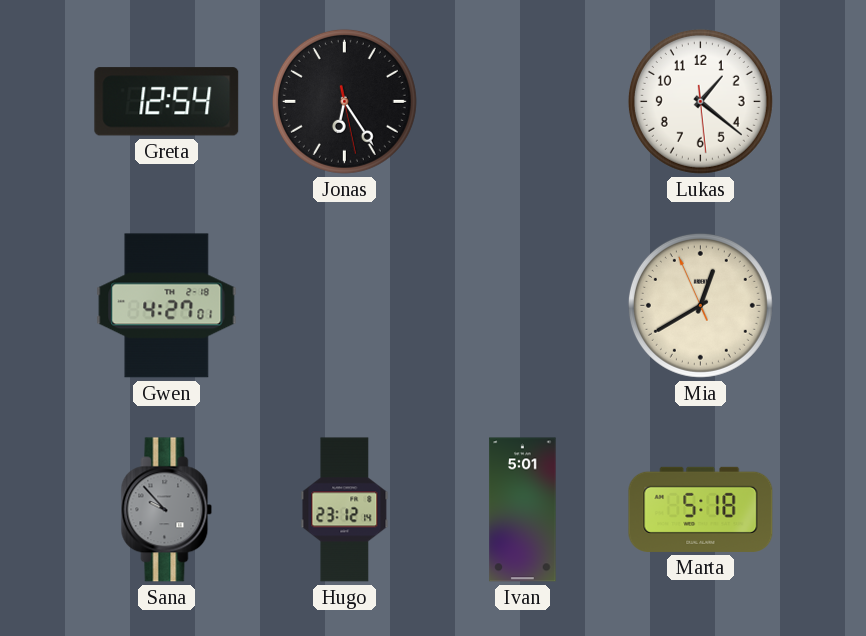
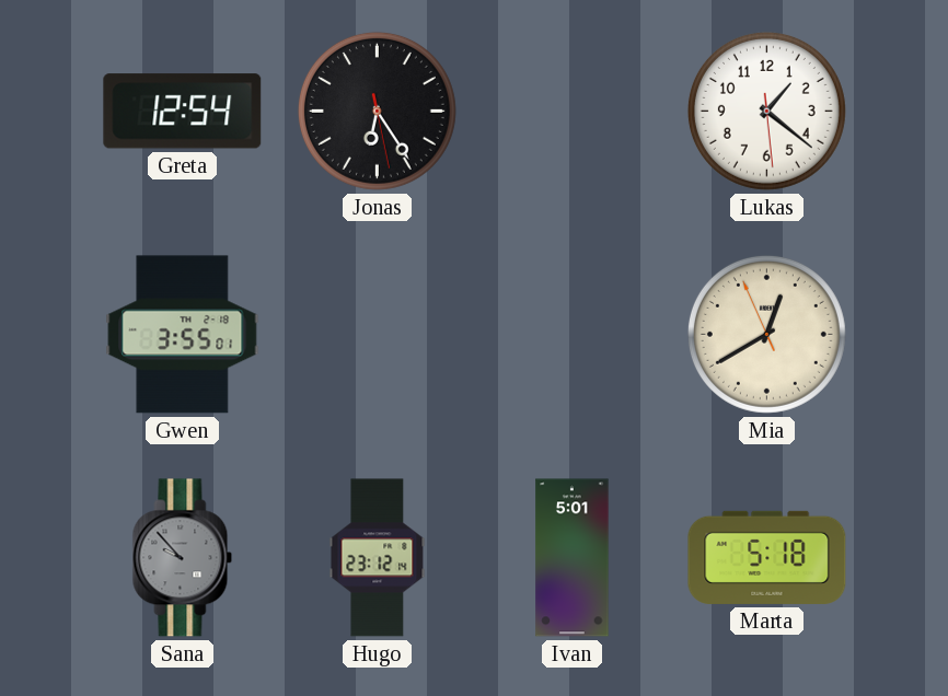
Gwen: 4:27 -> 3:55
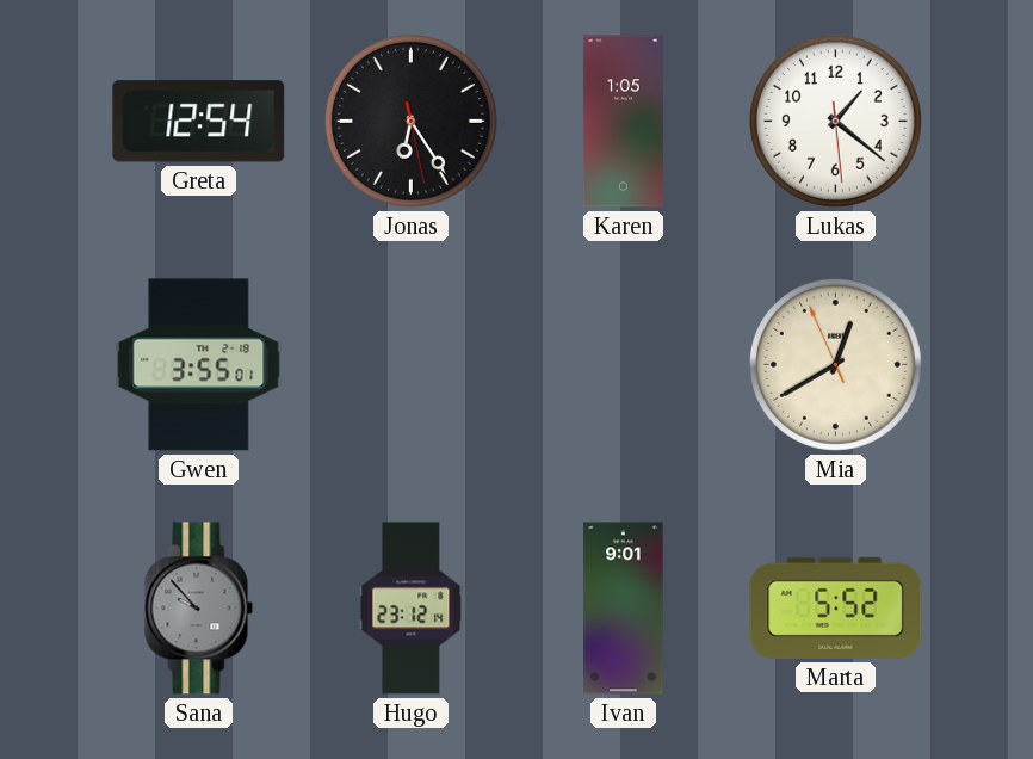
Karen: none -> 1:05
Ivan: 5:01 -> 9:01
Marta: 5:18 -> 5:52
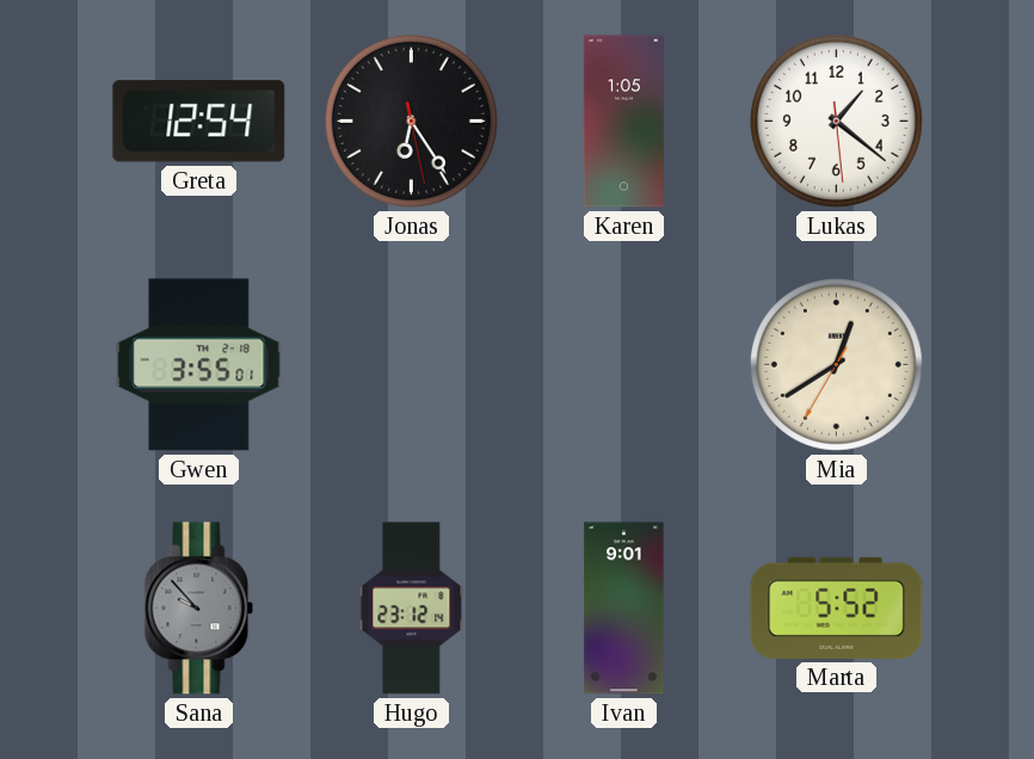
Mia: 12:39:56 -> 12:39:35
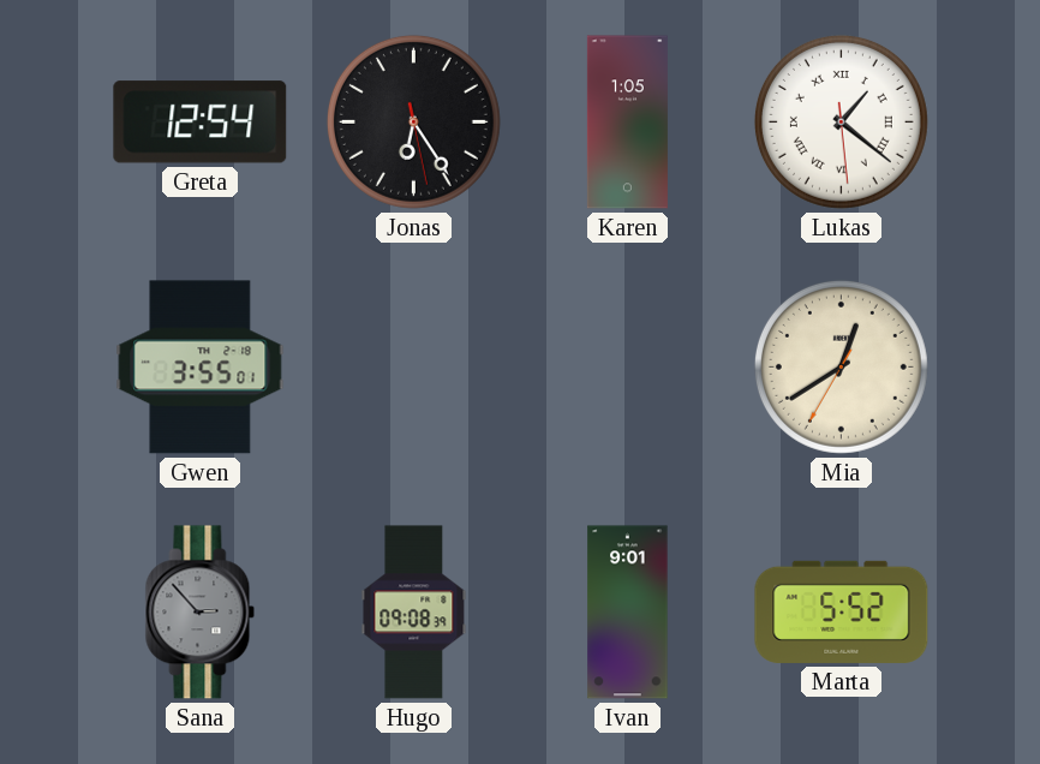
Lukas numerals: Arabic -> Roman
Sana: 9:53 -> 2:53
Hugo: 23:12 -> 09:08
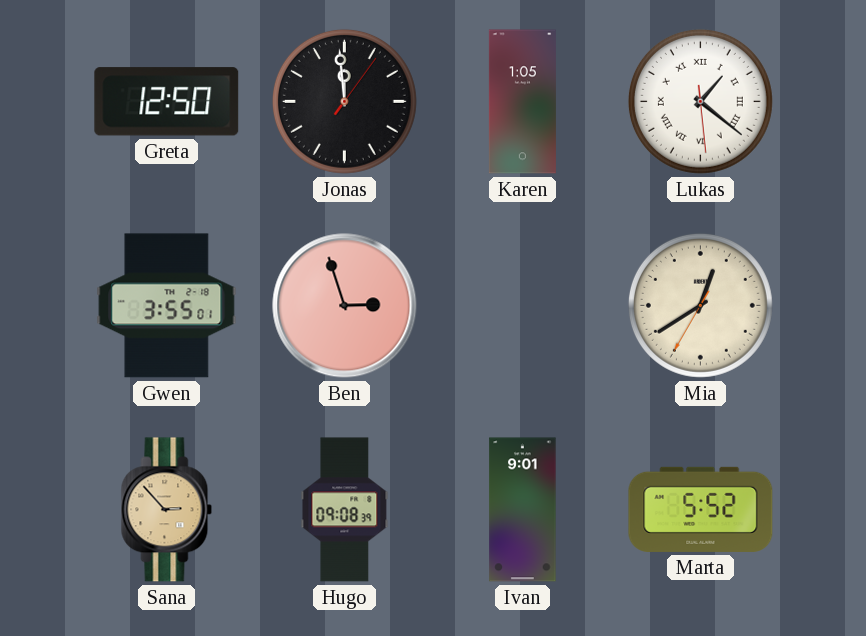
Greta: 12:54 -> 12:50
Jonas: 6:24 -> 11:59
Ben: none -> 2:57
Sana dial: grey -> champagne
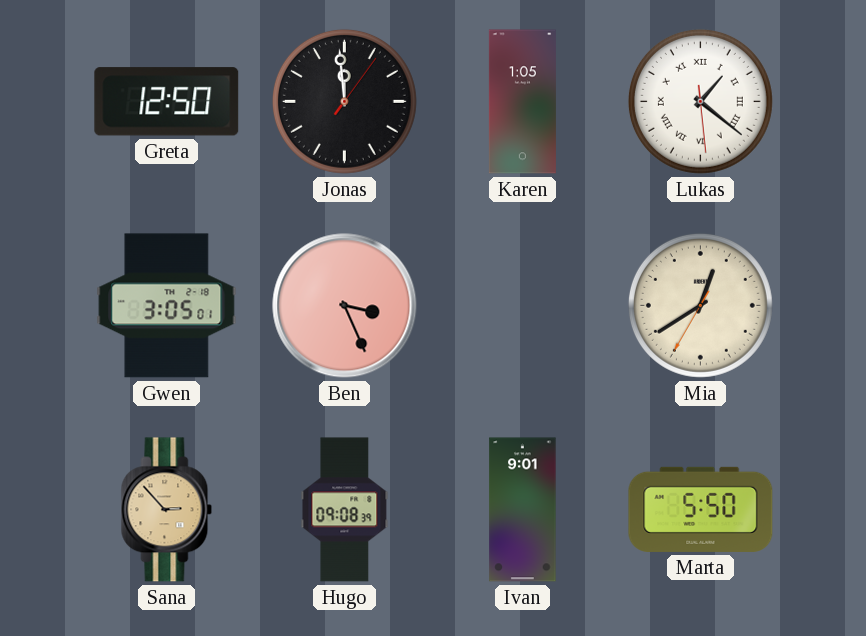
Gwen: 3:55 -> 3:05
Ben: 2:57 -> 3:26
Marta: 5:52 -> 5:50
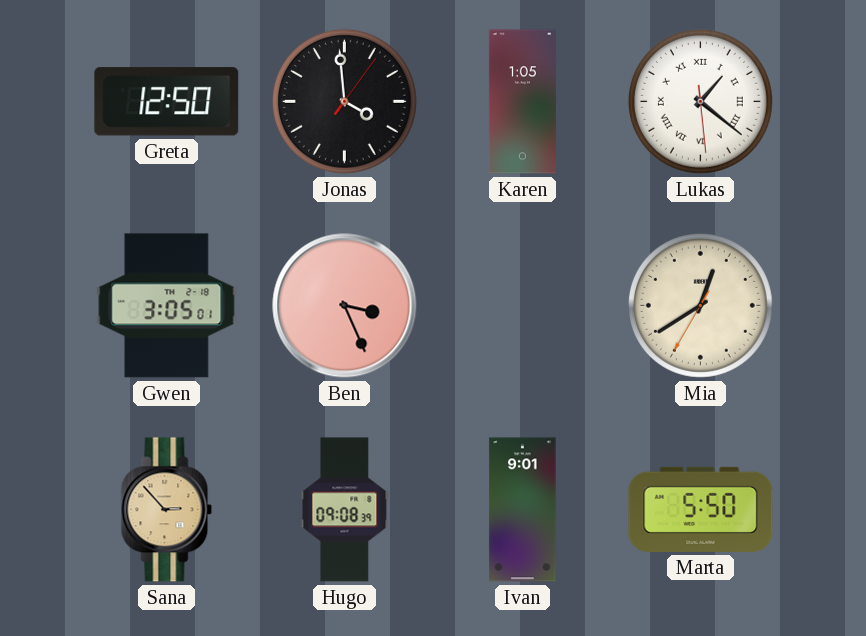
Jonas: 11:59 -> 3:59
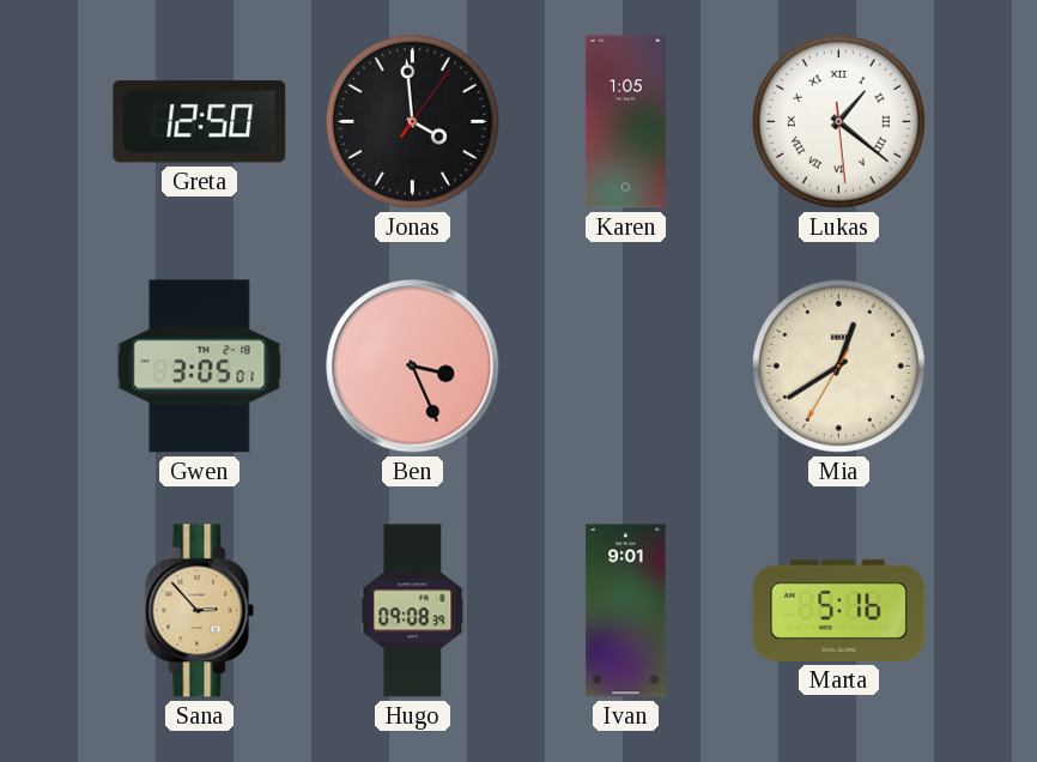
Marta: 5:50 -> 5:16
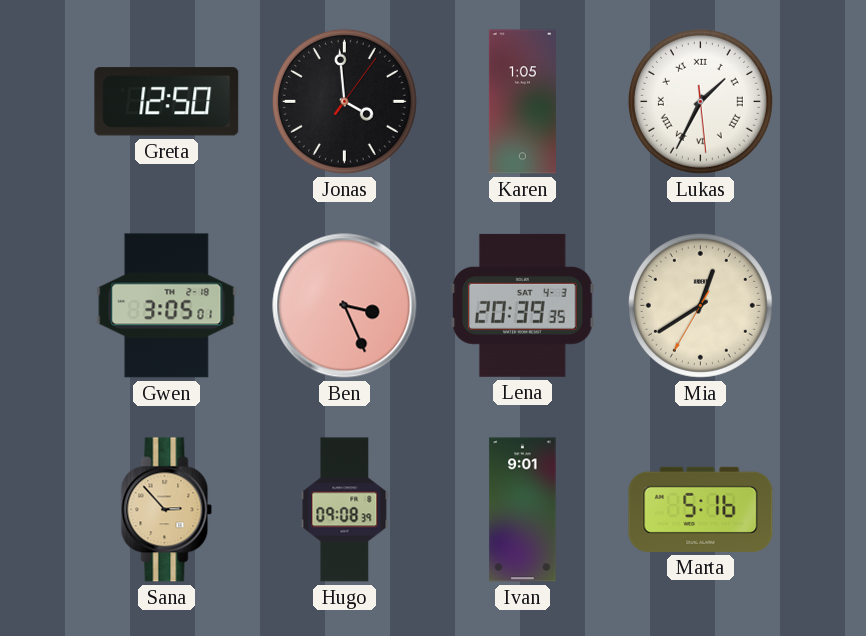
Lukas: 1:21 -> 1:34
Lena: none -> 20:39
